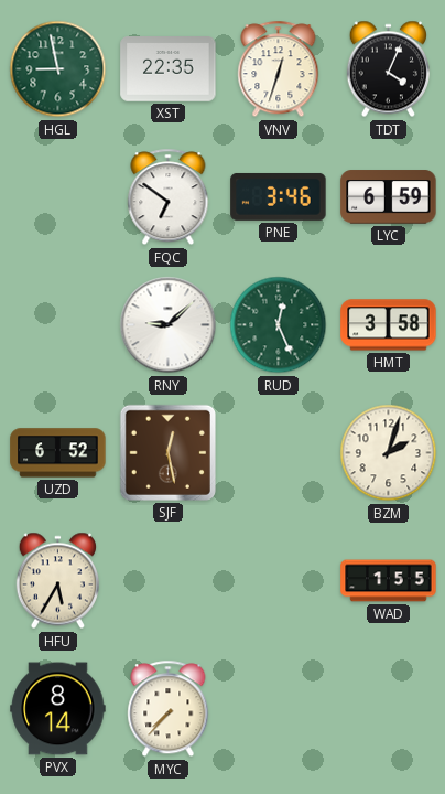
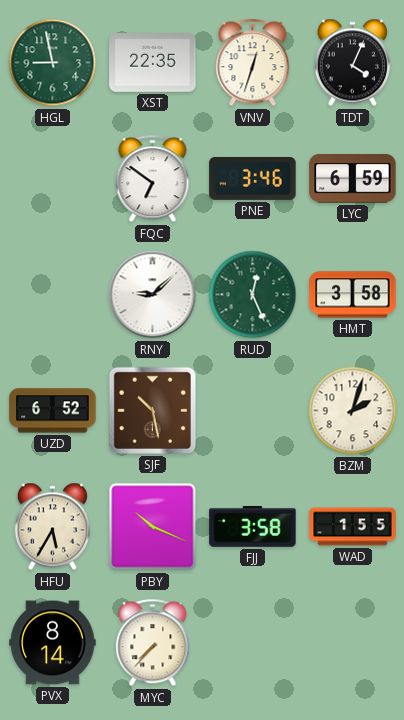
SJF: 12:28 -> 10:28
PBY: none -> 10:19
FJJ: none -> 3:58
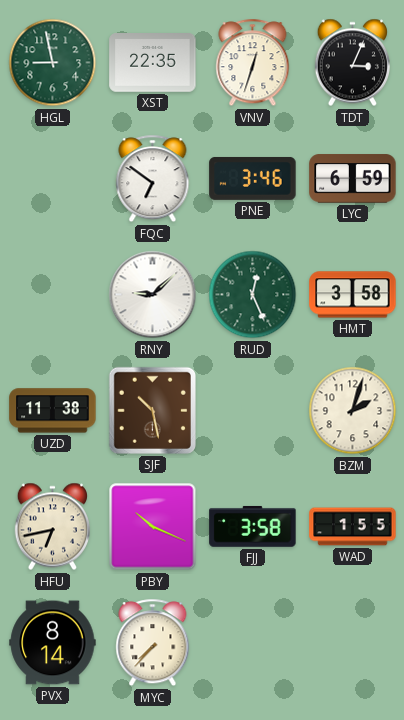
TDT: 4:04 -> 3:04
UZD: 6:52 -> 11:38
HFU: 5:35 -> 6:43
